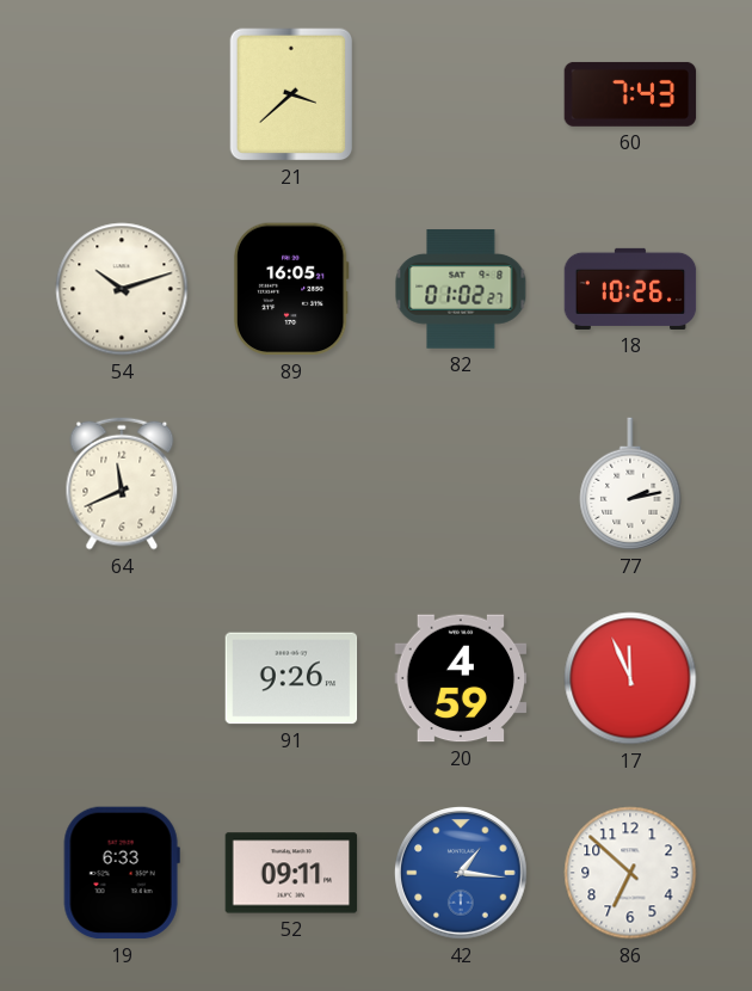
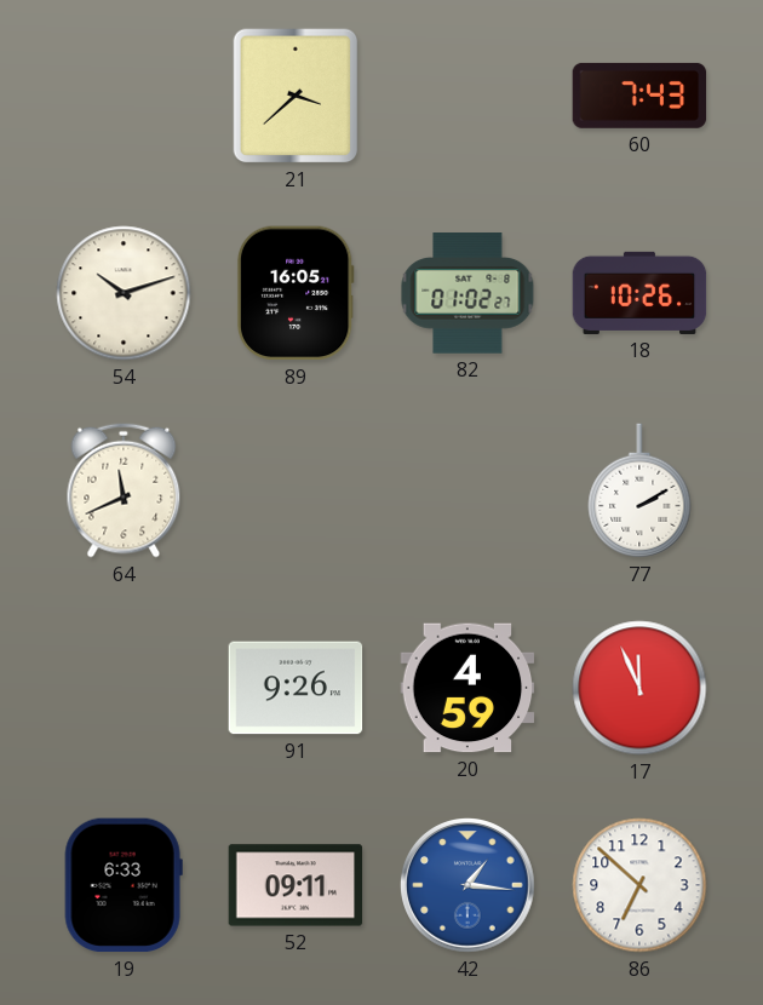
77: 2:13 -> 2:10
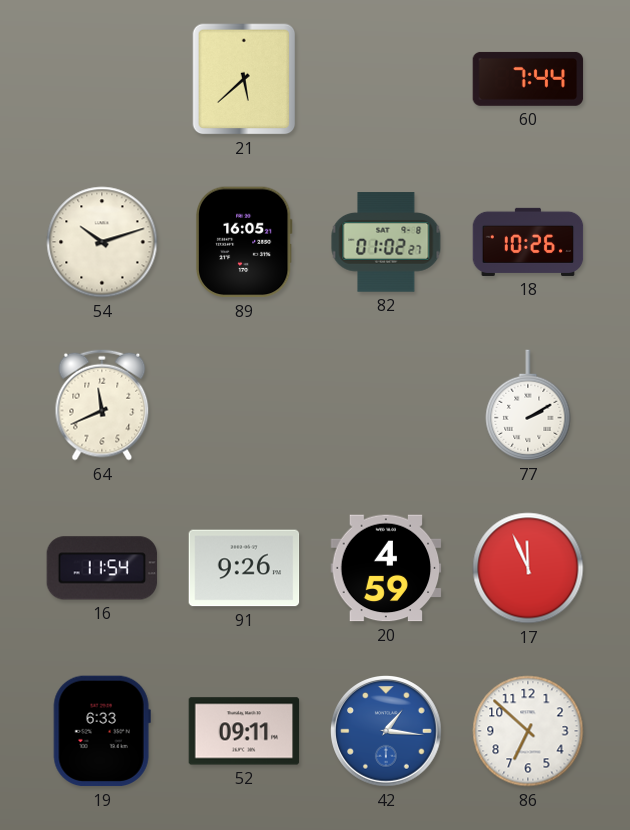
21: 3:38 -> 5:38
60: 7:43 -> 7:44
16: none -> 11:54
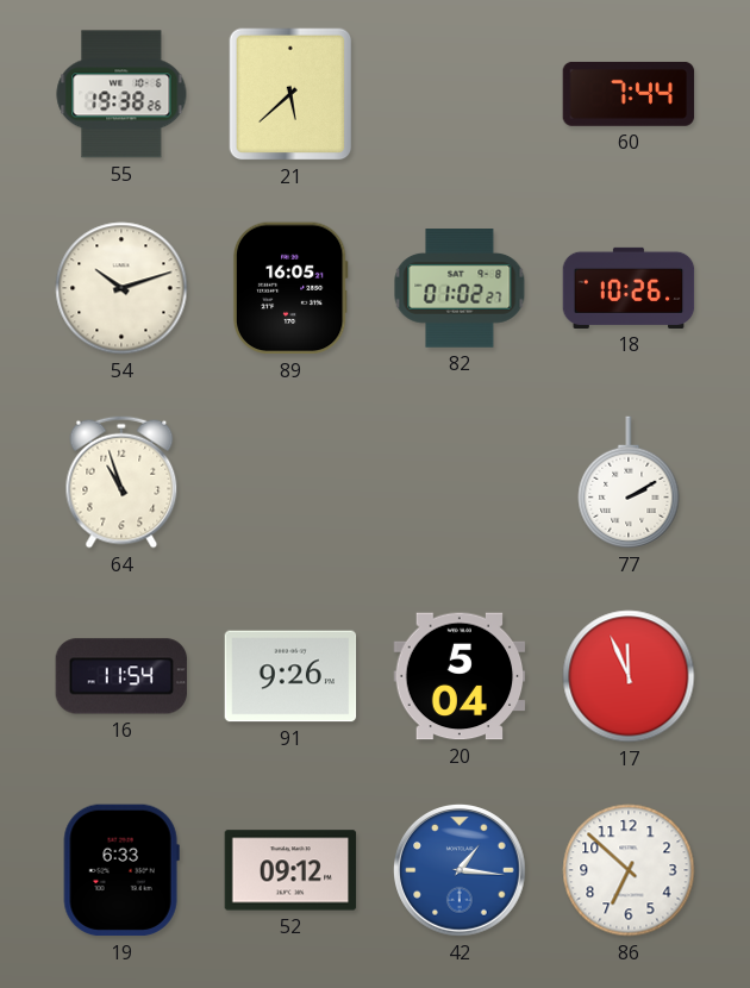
55: none -> 19:38
64: 11:41 -> 10:57
20: 4:59 -> 5:04
52: 09:11 -> 09:12
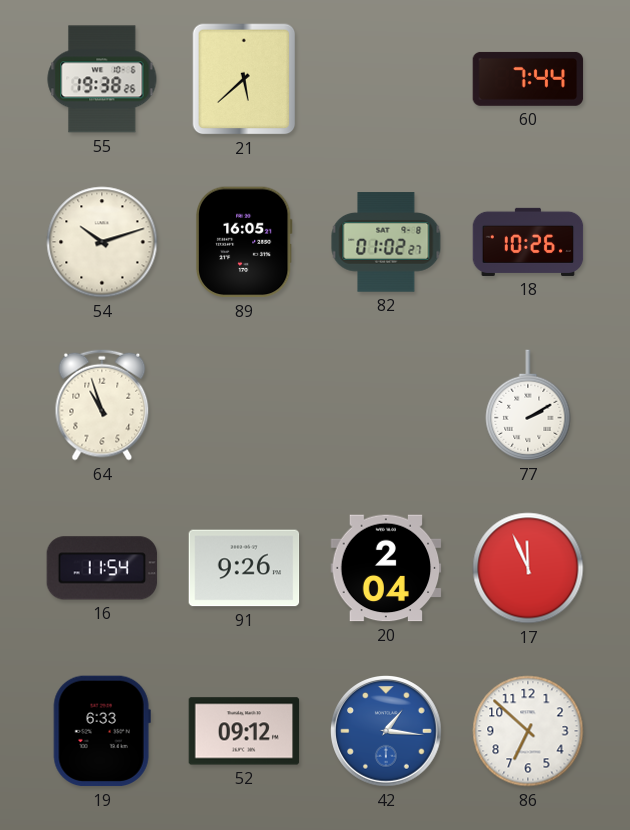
20: 5:04 -> 2:04
